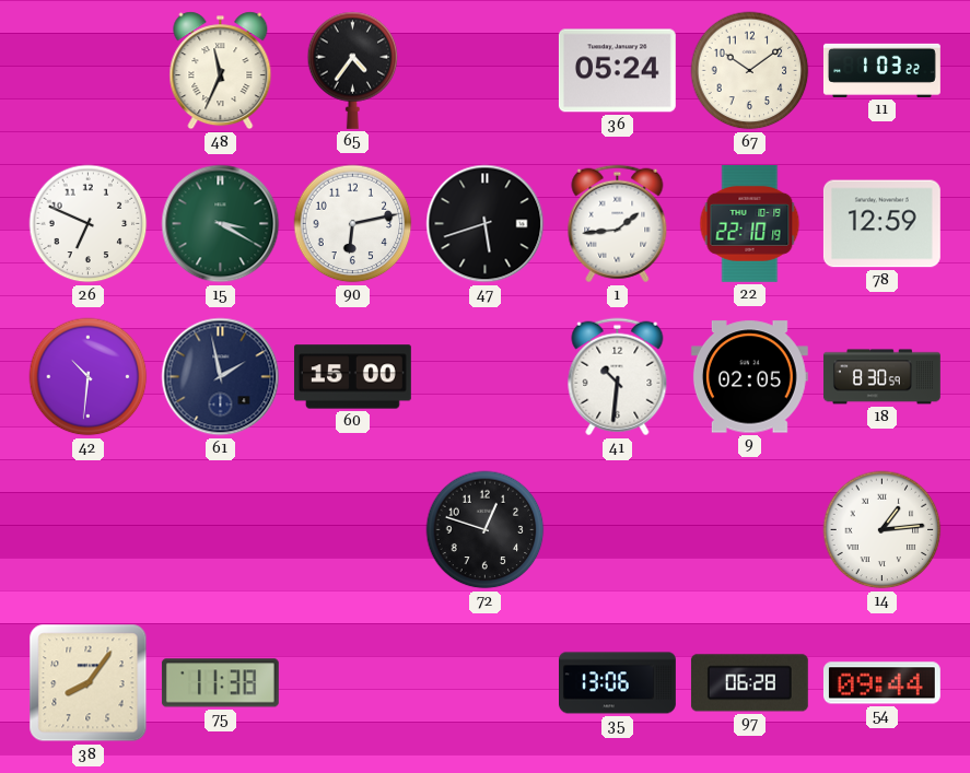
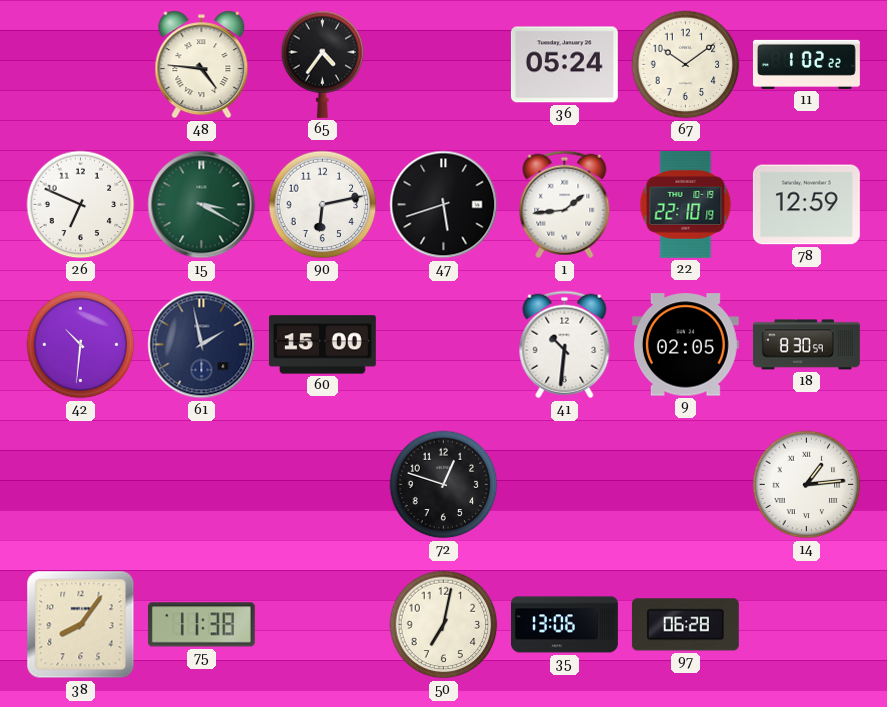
48: 11:34 -> 4:46
11: 1:03 -> 1:02
50: none -> 7:02
54: 09:44 -> none
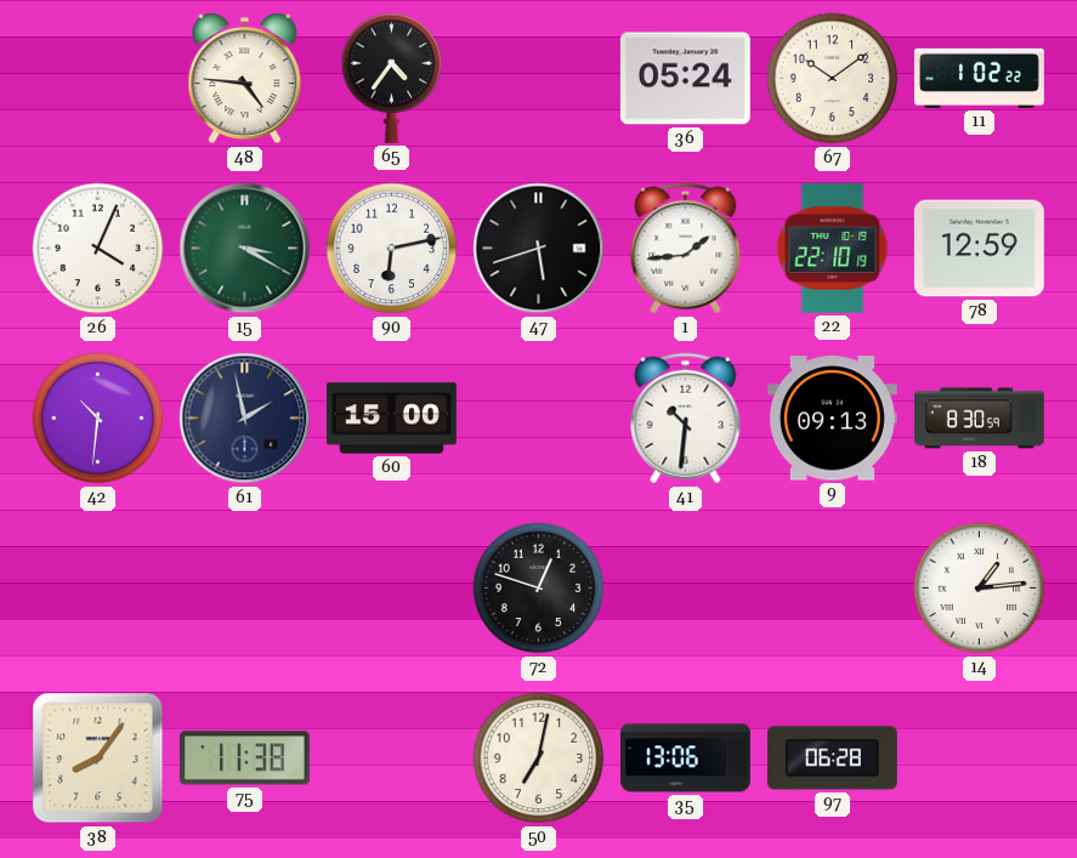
26: 6:49 -> 4:04
9: 02:05 -> 09:13
